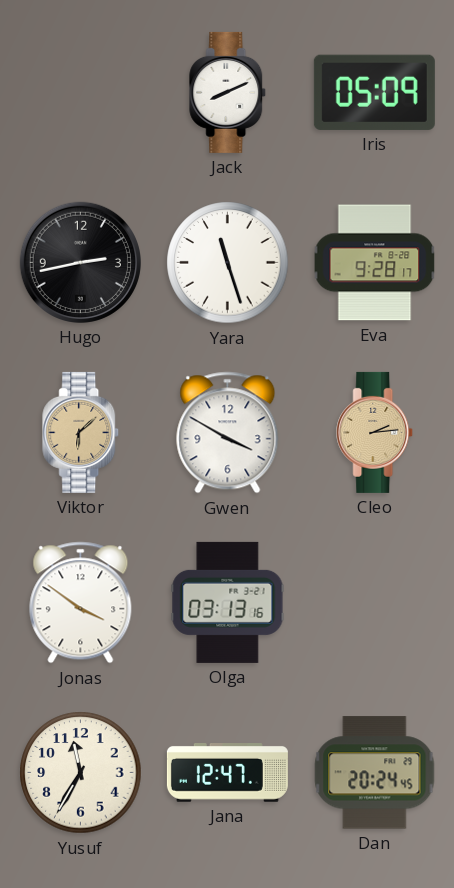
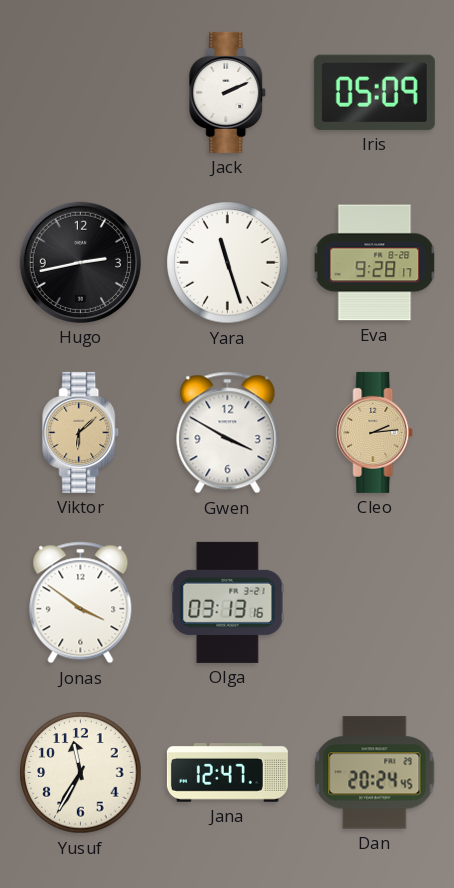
Jack: 8:11 -> 2:11
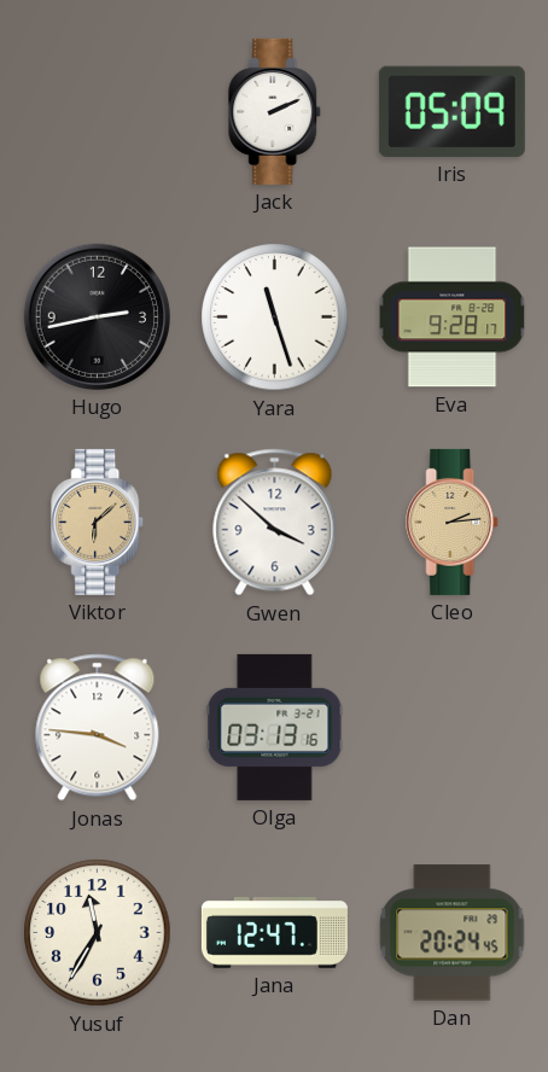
Gwen: 3:50 -> 3:52
Jonas: 3:51 -> 3:46
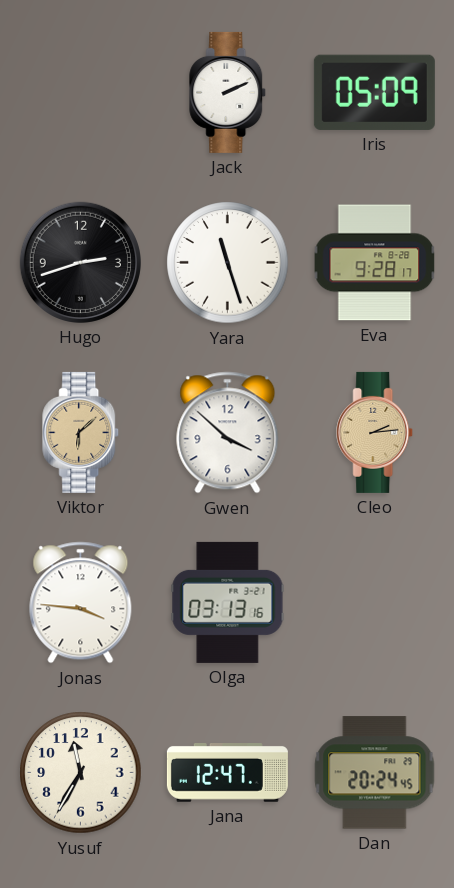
Hugo: 2:43 -> 2:42
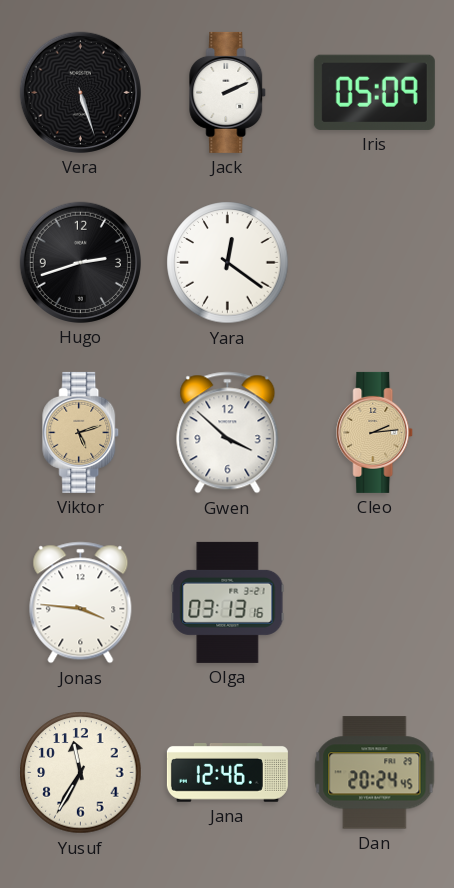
Vera: none -> 5:27
Yara: 11:27 -> 12:21
Eva: 9:28 -> none
Viktor: 6:08 -> 5:12
Jana: 12:47 -> 12:46
